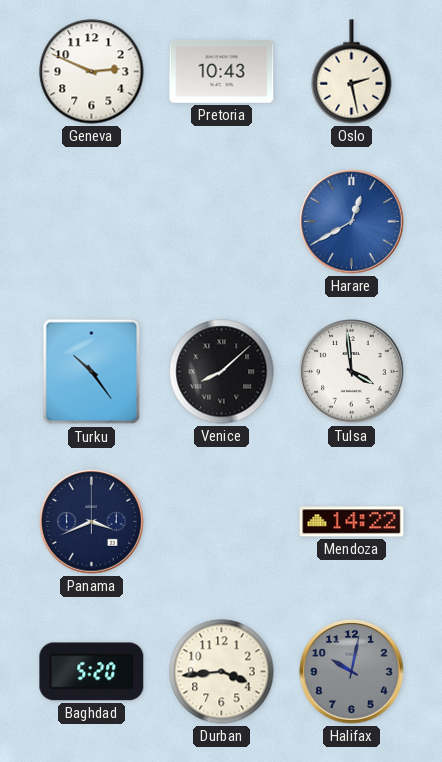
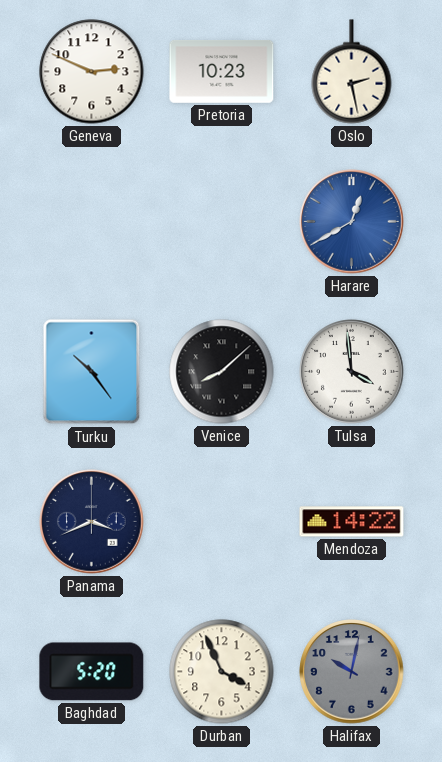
Pretoria: 10:43 -> 10:23
Durban: 3:44 -> 3:56
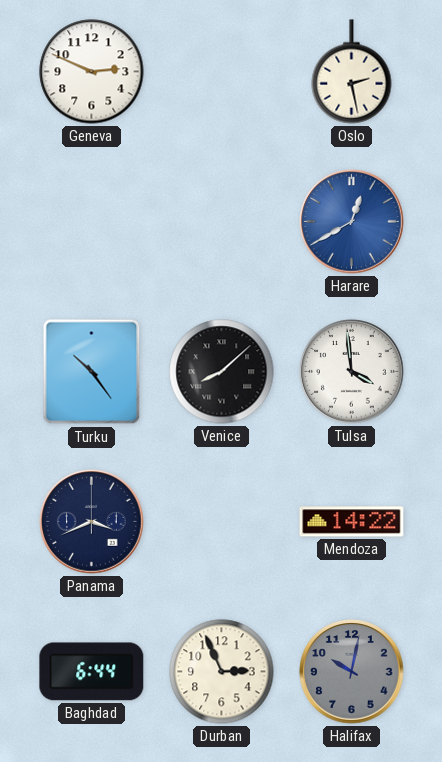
Pretoria: 10:23 -> none
Baghdad: 5:20 -> 6:44
Durban: 3:56 -> 2:56
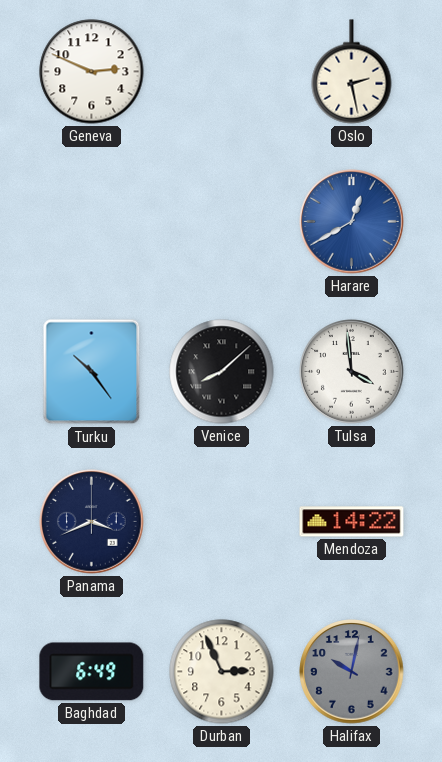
Baghdad: 6:44 -> 6:49
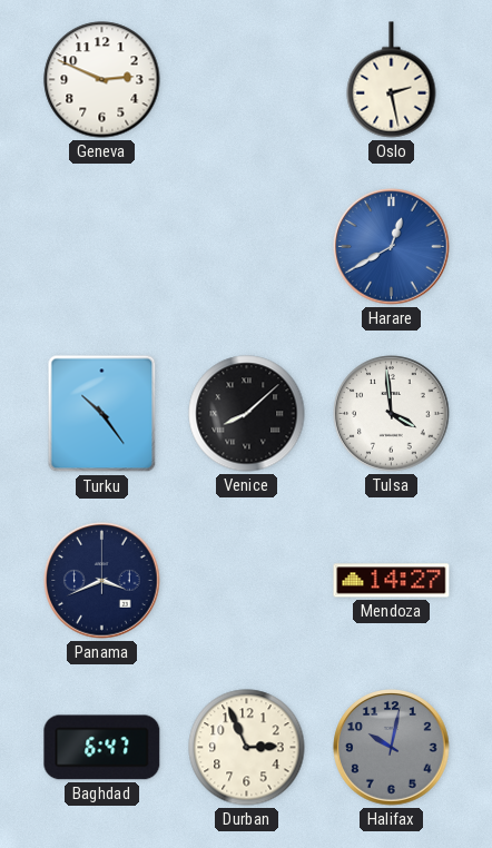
Mendoza: 14:22 -> 14:27
Baghdad: 6:49 -> 6:47
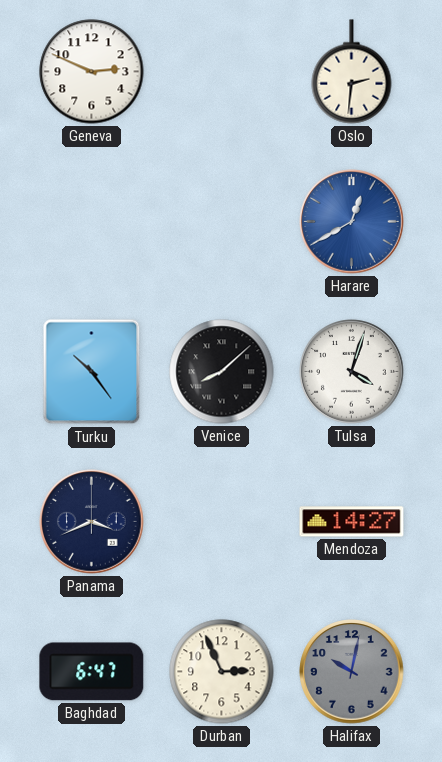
Oslo: 2:28 -> 2:31
Tulsa: 3:59 -> 4:03
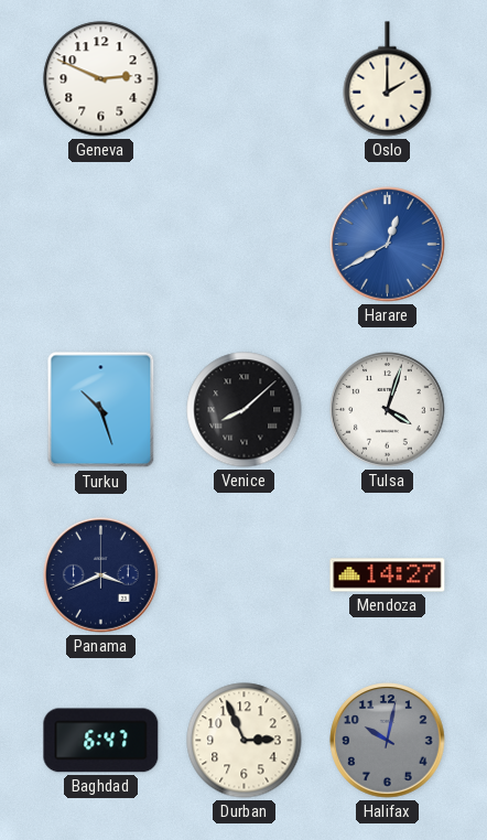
Oslo: 2:31 -> 2:00
Turku: 10:24 -> 10:27
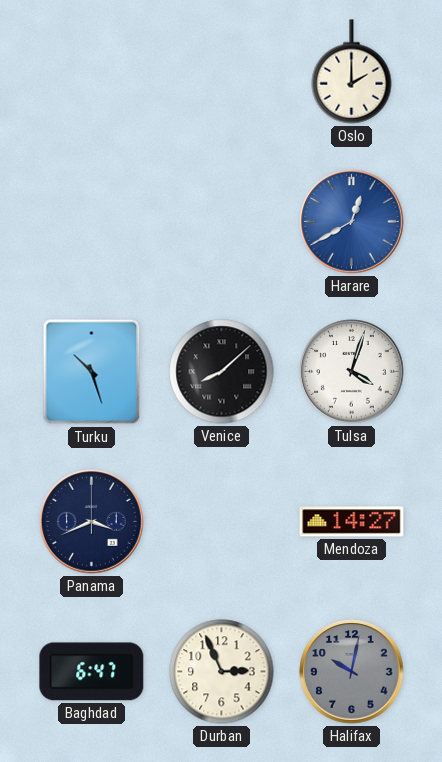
Geneva: 2:49 -> none
